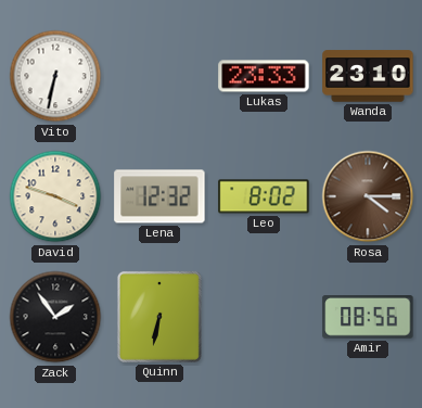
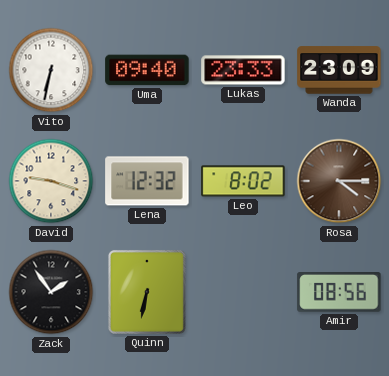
Uma: none -> 09:40
Wanda: 23:10 -> 23:09
David: 3:48 -> 9:18
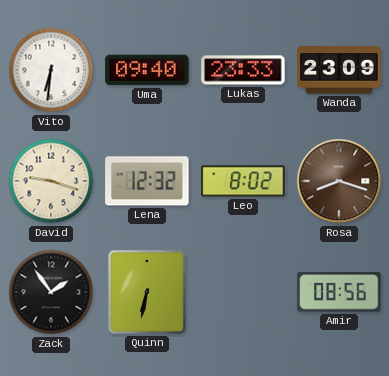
Vito: 6:32 -> 6:31
Rosa: 4:15 -> 8:18
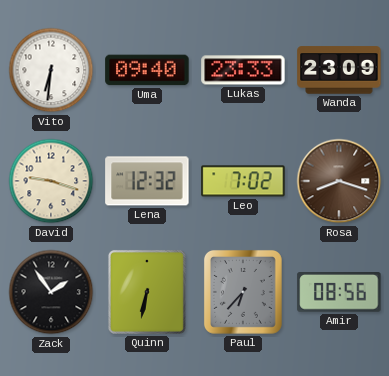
Leo: 8:02 -> 7:02
Paul: none -> 6:37
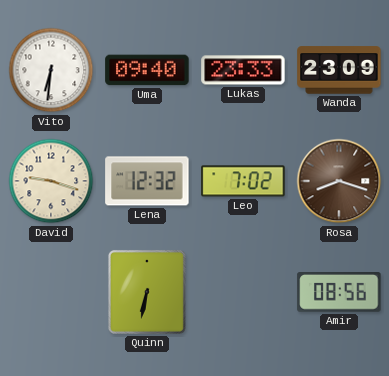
Zack: 1:54 -> none
Paul: 6:37 -> none
